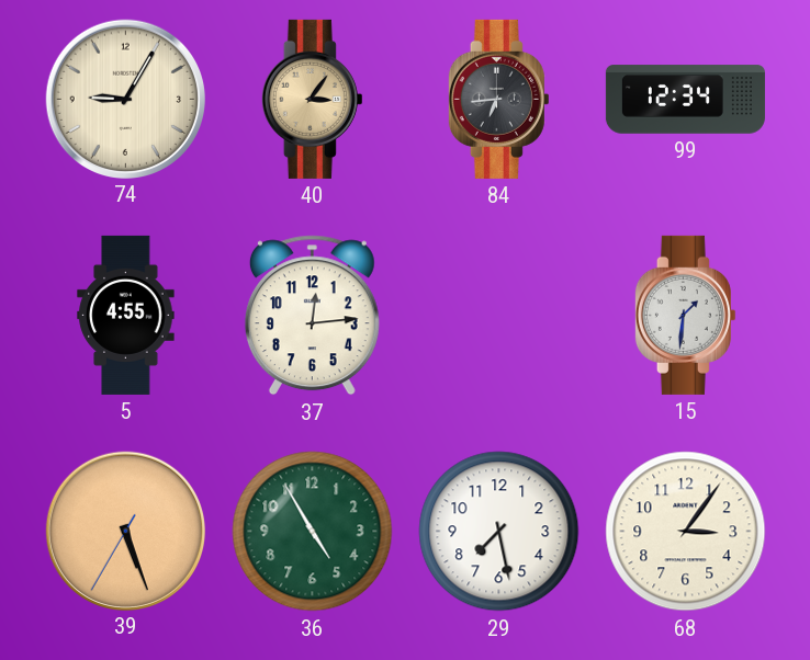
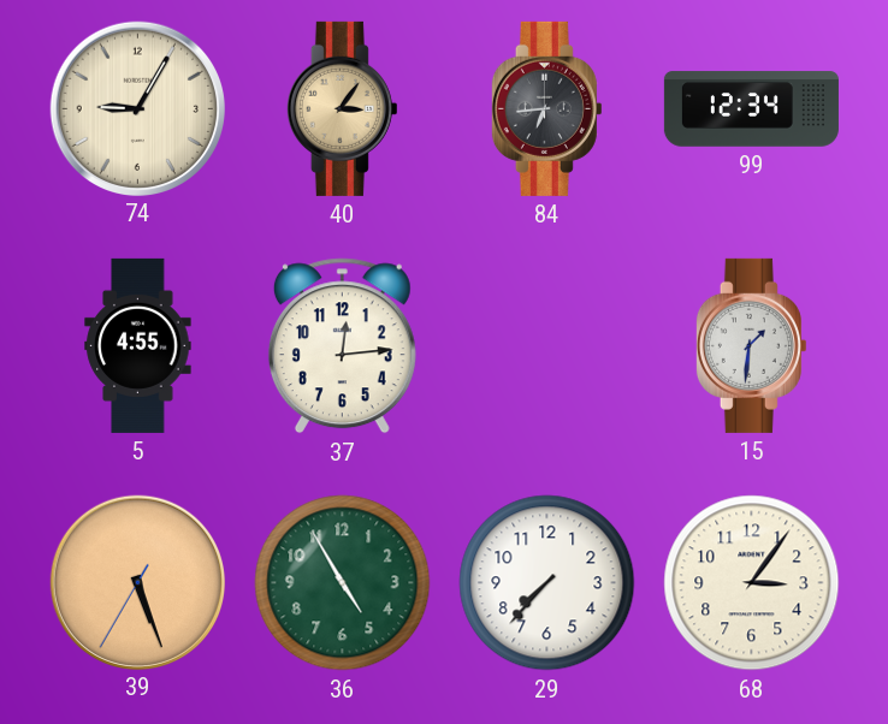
29: 7:28 -> 7:37
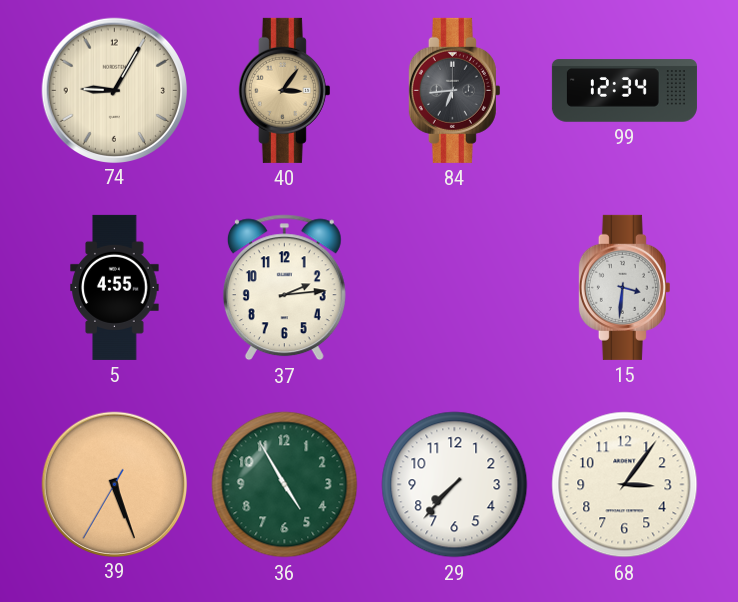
37: 12:14 -> 2:14
15: 1:31 -> 3:31
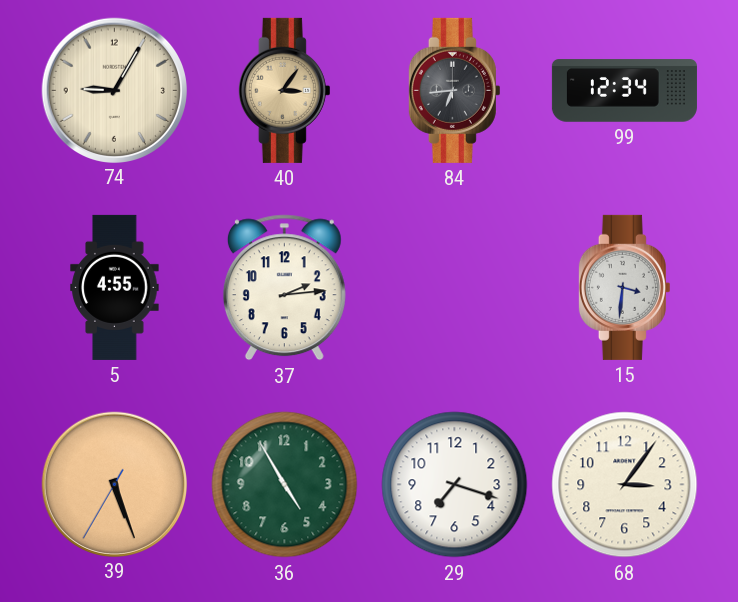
29: 7:37 -> 7:18
